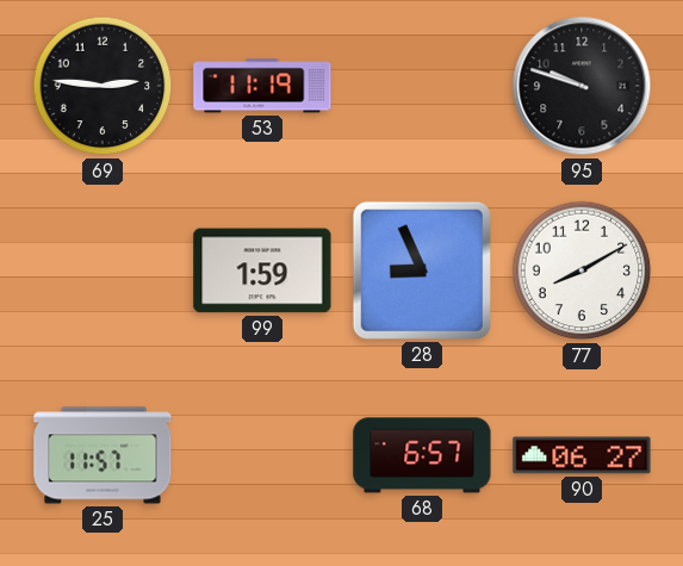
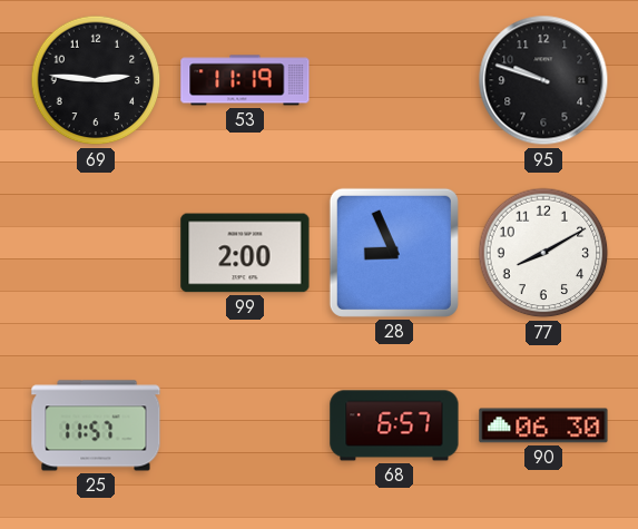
99: 1:59 -> 2:00
90: 06:27 -> 06:30
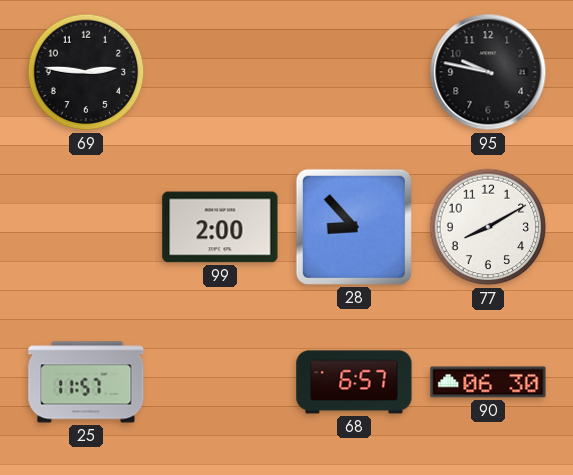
53: 11:19 -> none
95: 9:48 -> 9:47
28: 8:56 -> 8:53
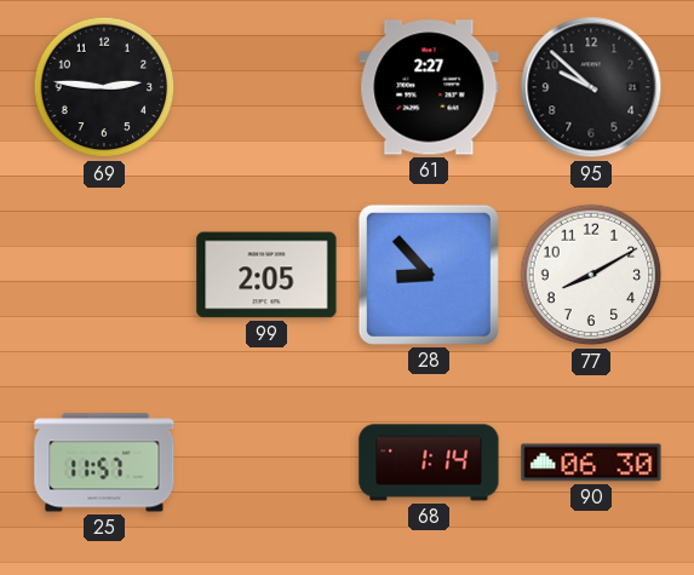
61: none -> 2:27
95: 9:47 -> 9:52
99: 2:00 -> 2:05
68: 6:57 -> 1:14
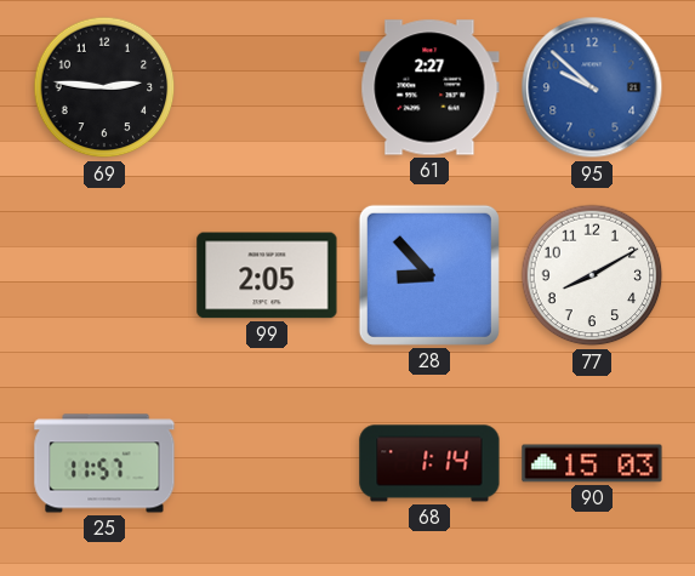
95 dial: black -> blue
90: 06:30 -> 15:03
